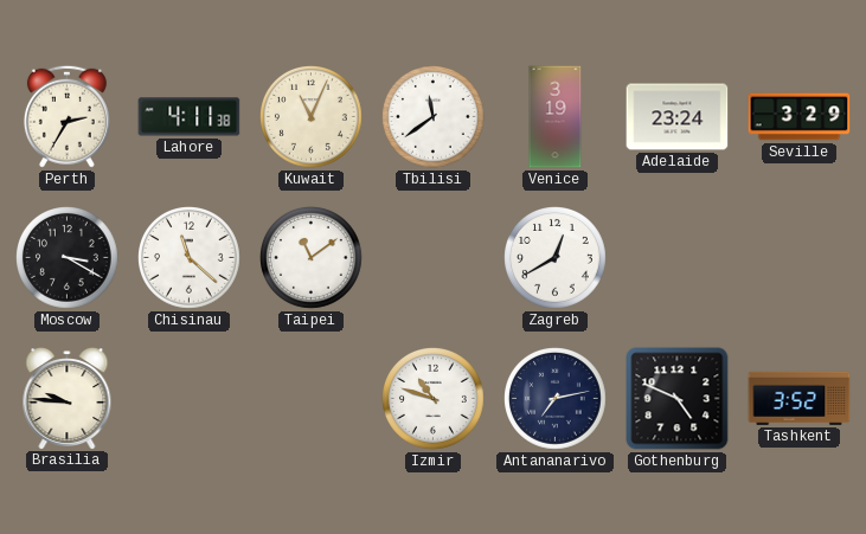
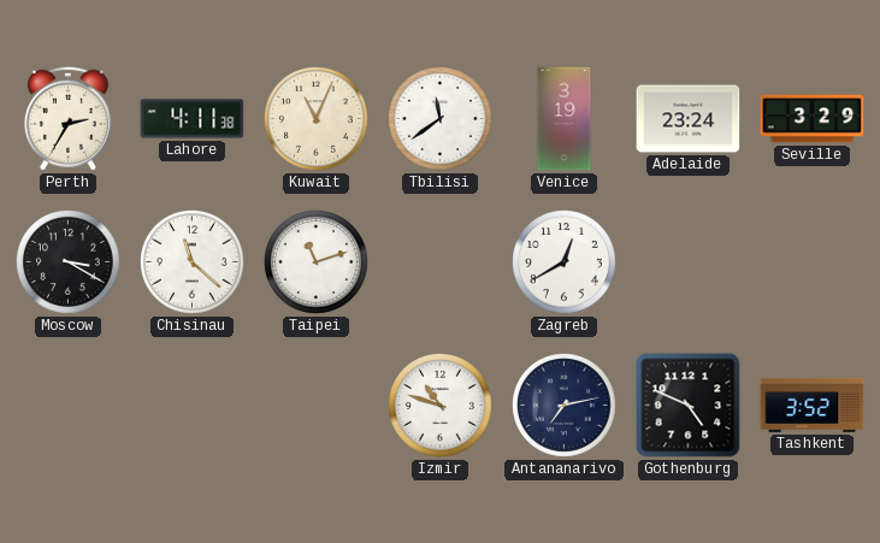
Taipei: 11:09 -> 11:12
Brasilia: 9:46 -> none
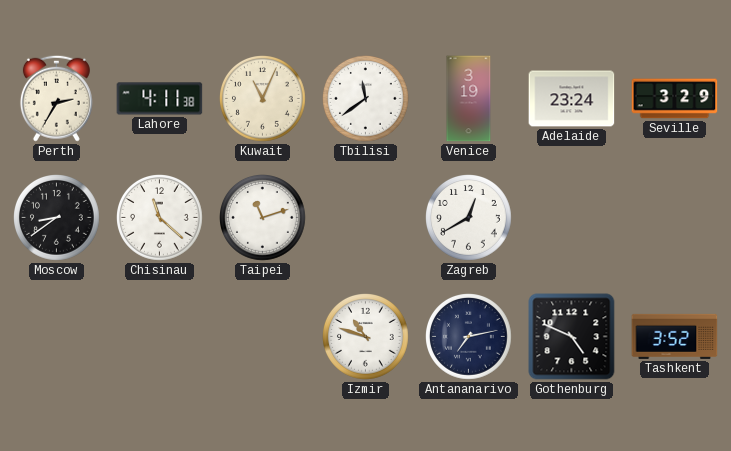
Moscow: 3:20 -> 8:39
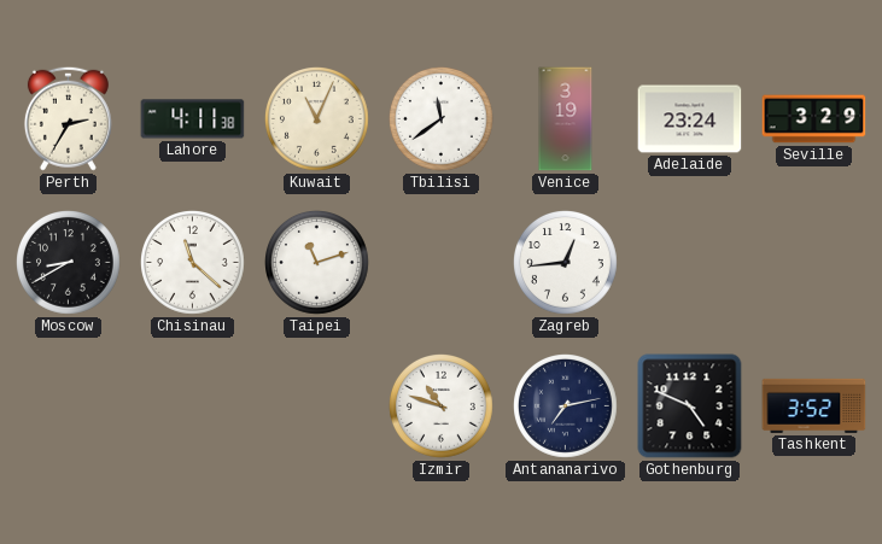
Moscow: 8:39 -> 8:40
Zagreb: 12:40 -> 12:44
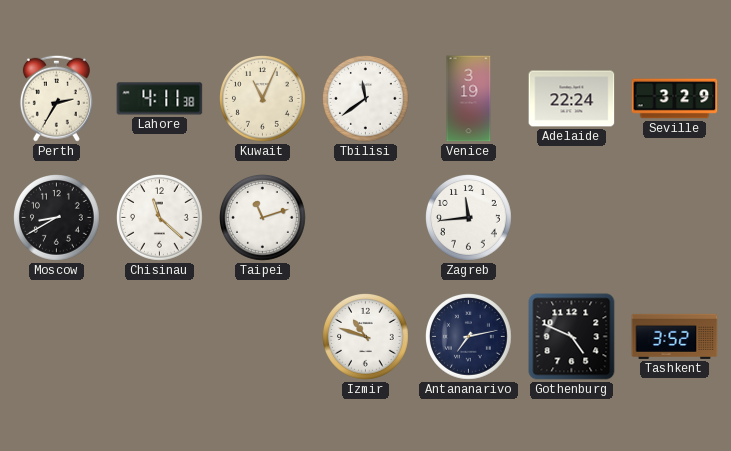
Adelaide: 23:24 -> 22:24
Zagreb: 12:44 -> 11:44
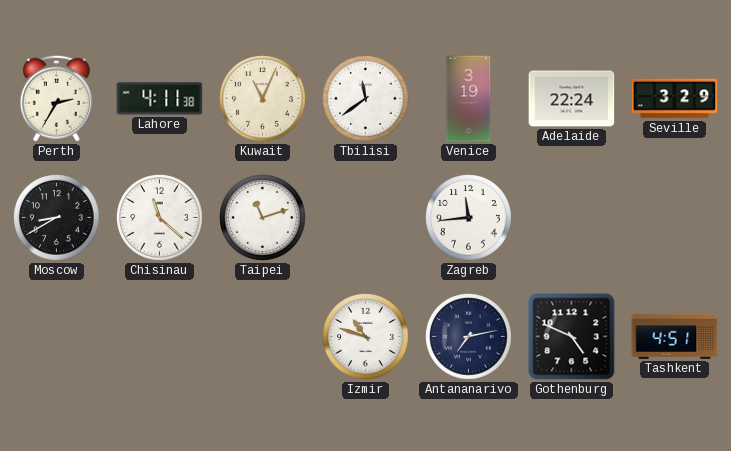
Tashkent: 3:52 -> 4:51
